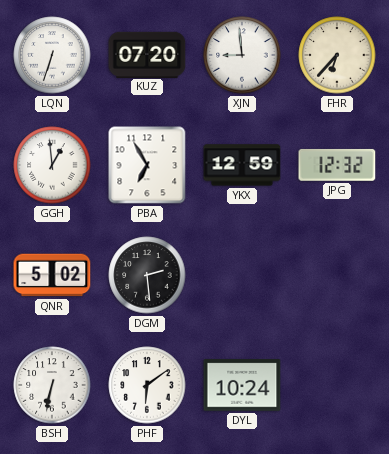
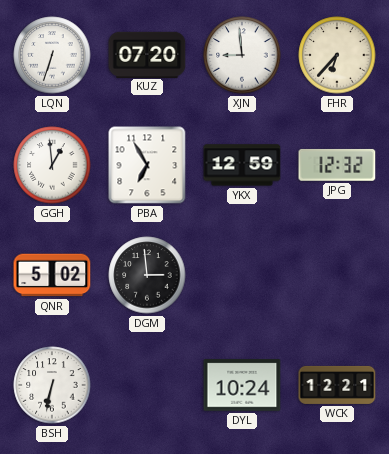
DGM: 2:29 -> 2:59
PHF: 6:09 -> none
WCK: none -> 12:21
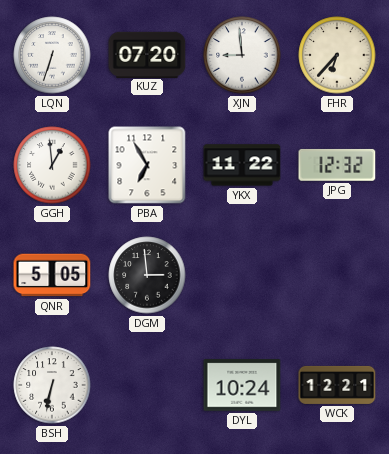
YKX: 12:59 -> 11:22
QNR: 5:02 -> 5:05
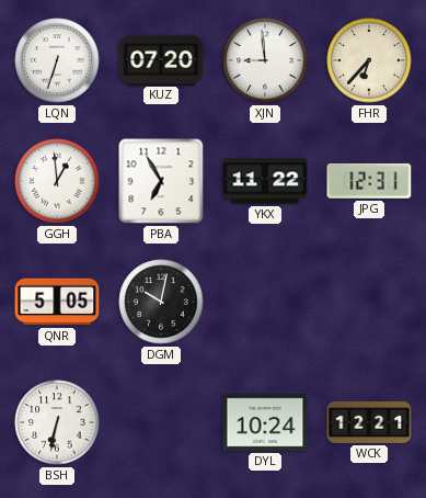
JPG: 12:32 -> 12:31
DGM: 2:59 -> 10:02
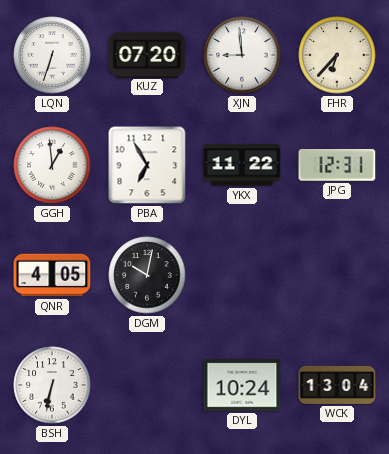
QNR: 5:05 -> 4:05
WCK: 12:21 -> 13:04
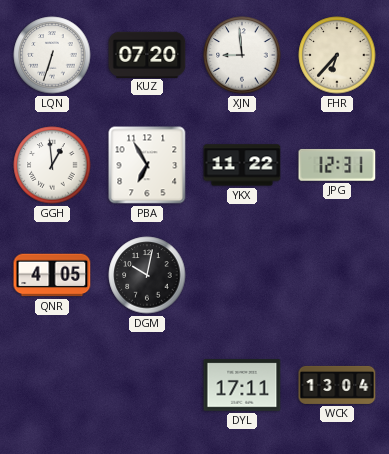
BSH: 6:32 -> none
DYL: 10:24 -> 17:11
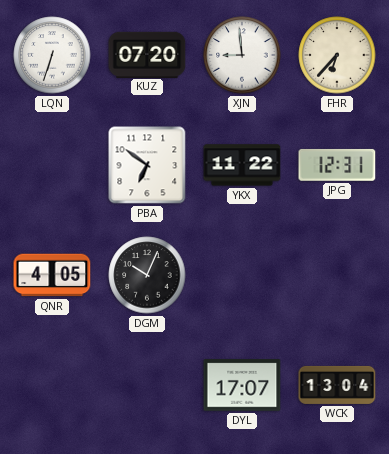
GGH: 12:59 -> none
PBA: 6:55 -> 6:51
DGM: 10:02 -> 10:04
DYL: 17:11 -> 17:07
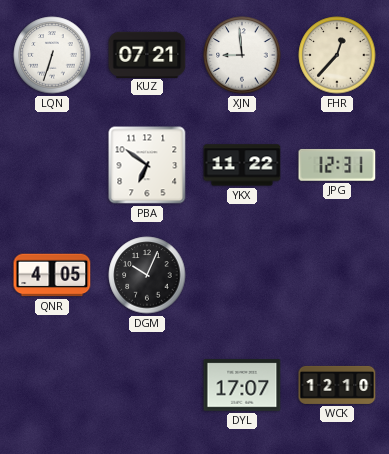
KUZ: 07:20 -> 07:21
FHR: 6:37 -> 12:37
WCK: 13:04 -> 12:10
